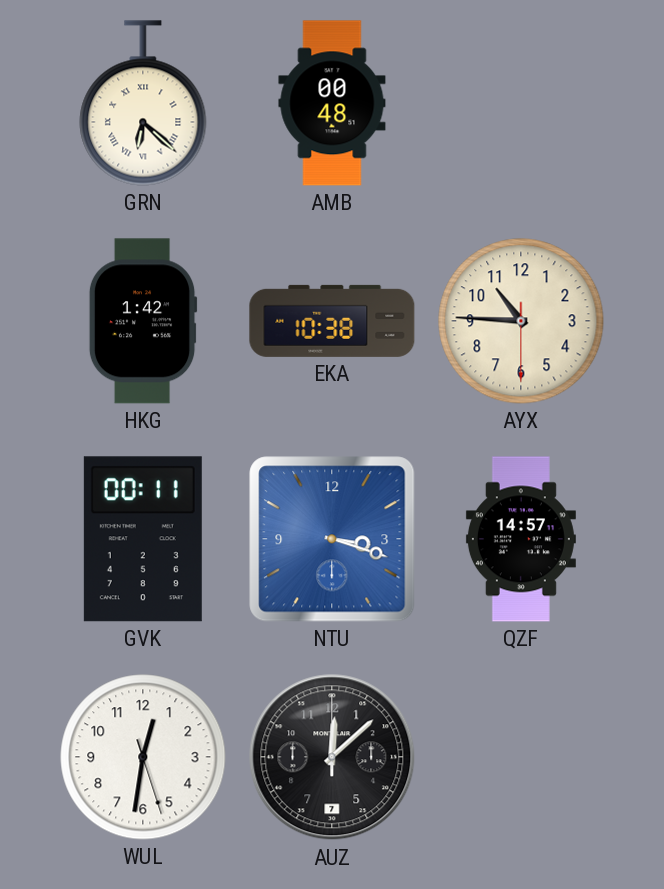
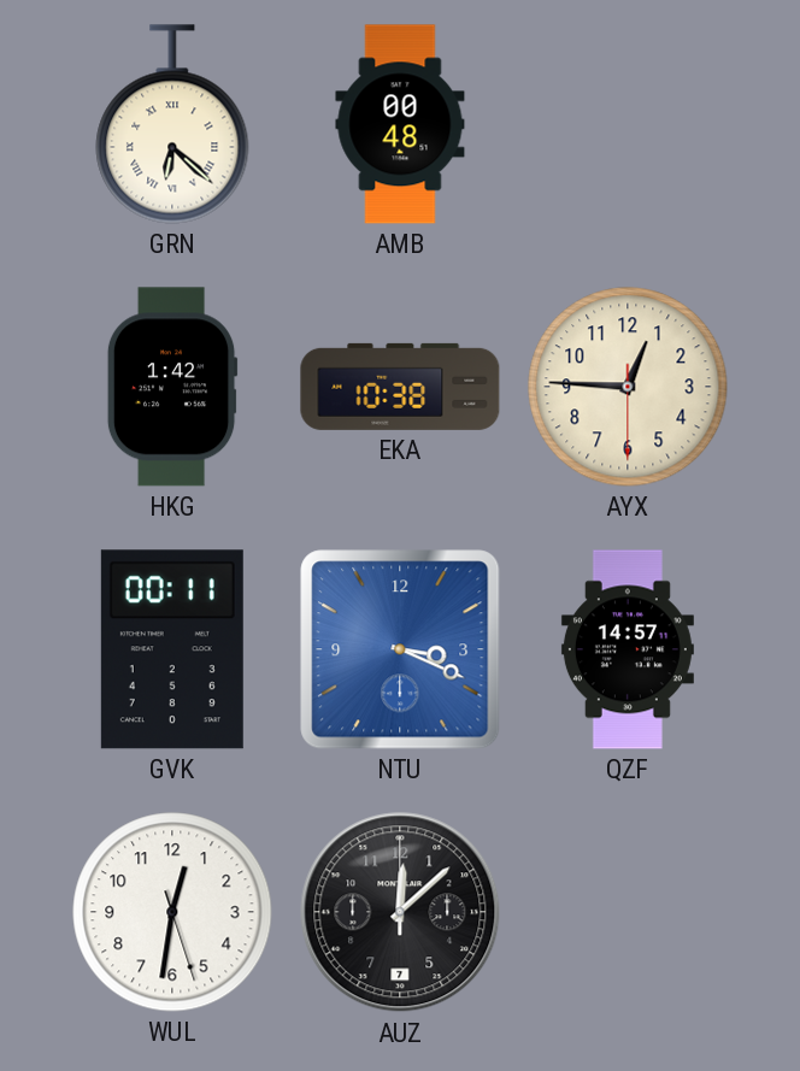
AYX: 10:45 -> 12:45
NTU: 3:18 -> 3:19
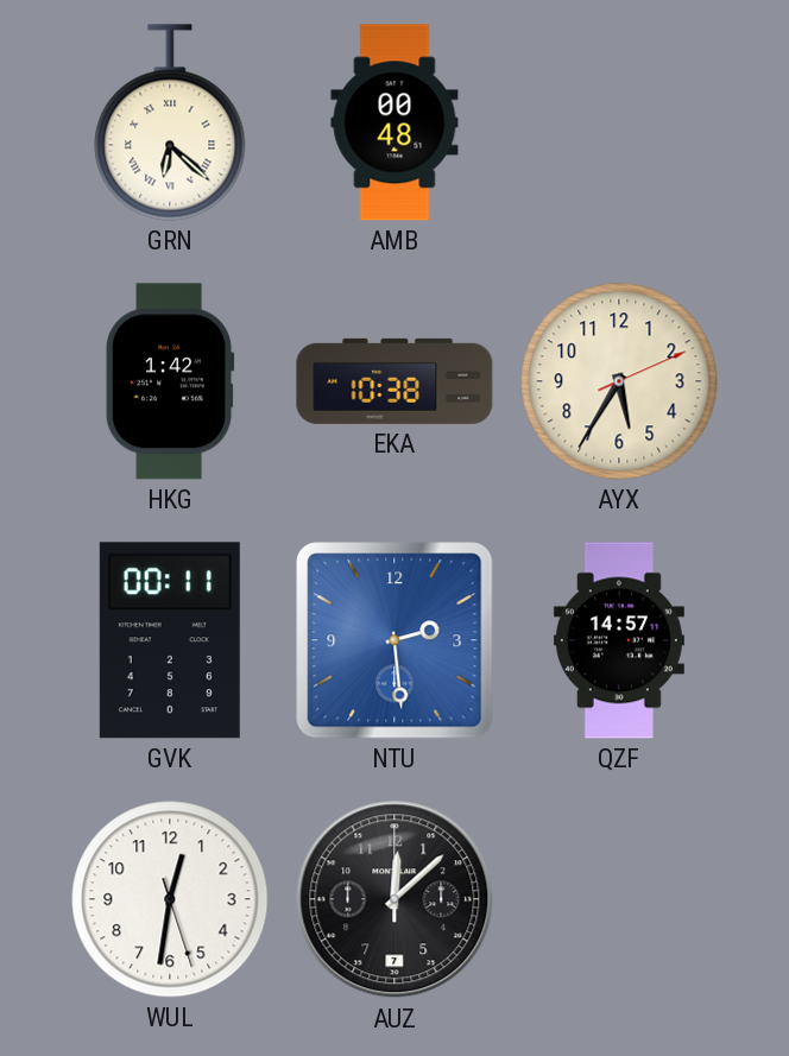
AYX: 12:45 -> 5:35
NTU: 3:19 -> 2:29
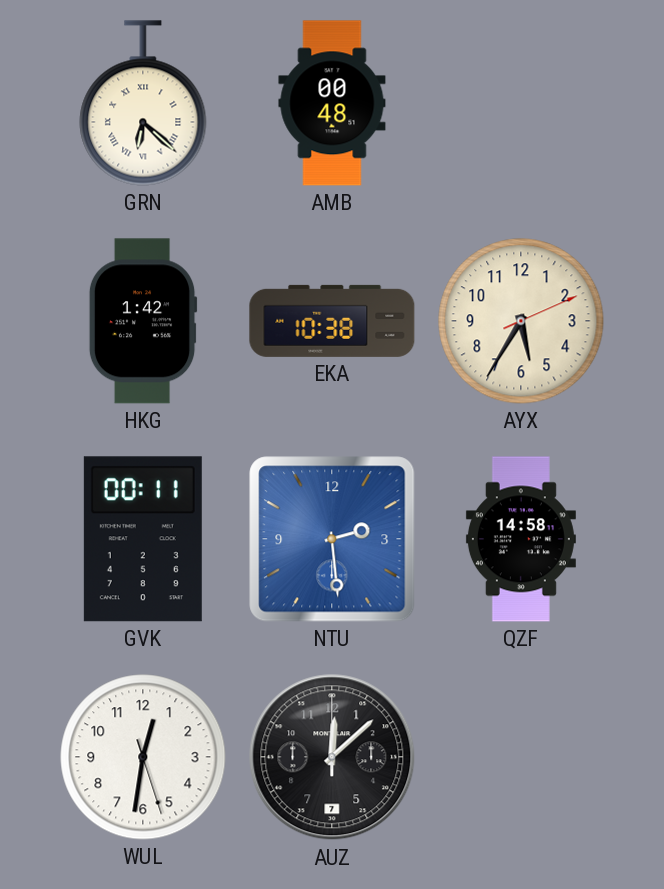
QZF: 14:57 -> 14:58
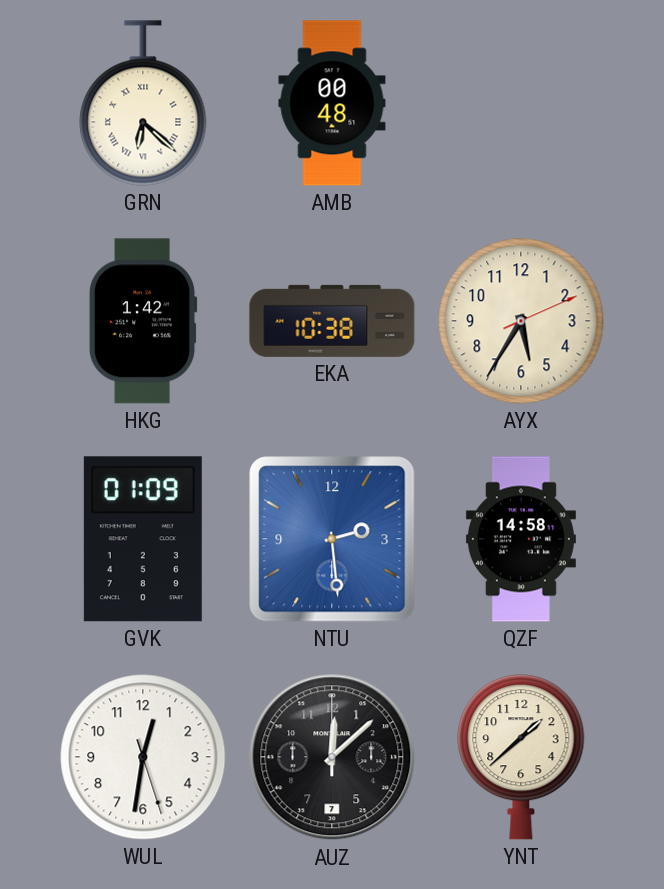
GVK: 00:11 -> 01:09
YNT: none -> 1:38
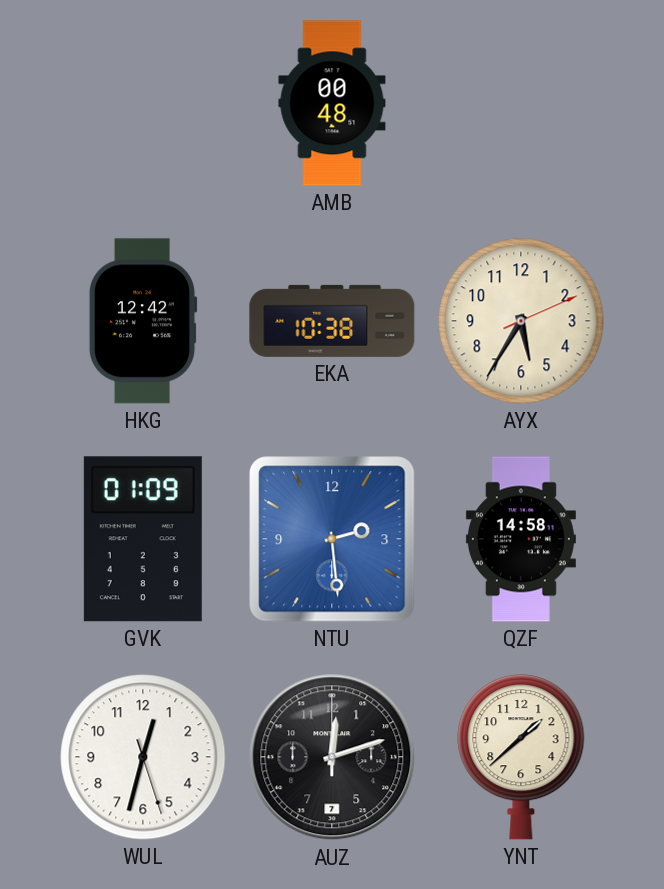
GRN: 6:22 -> none
HKG: 1:42 -> 12:42
WUL: 12:31 -> 12:32
AUZ: 12:08 -> 12:12
